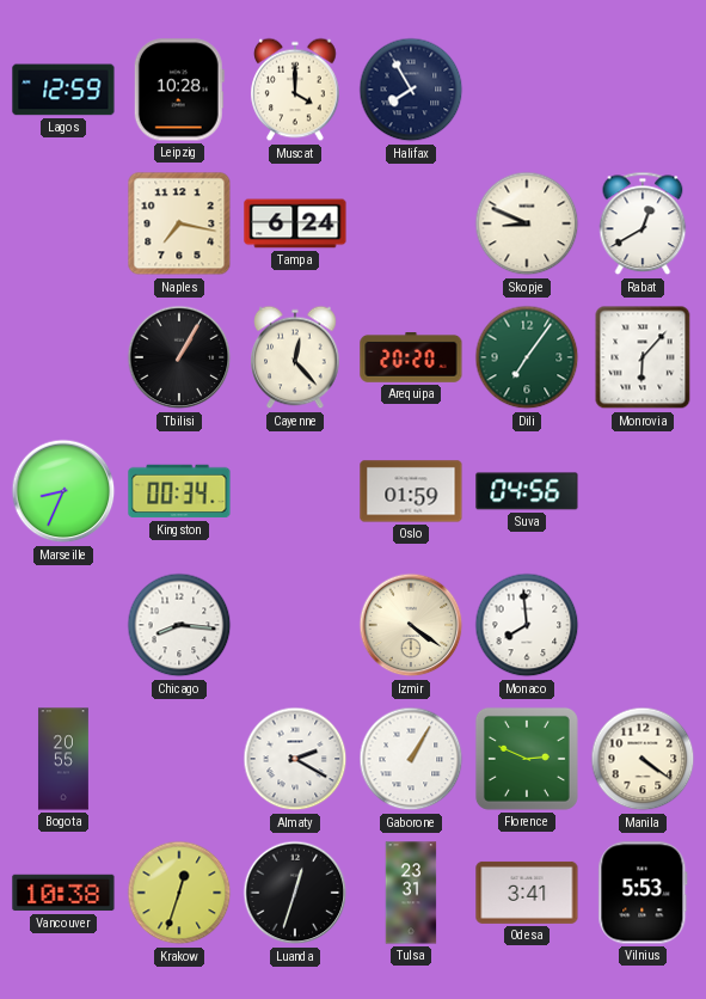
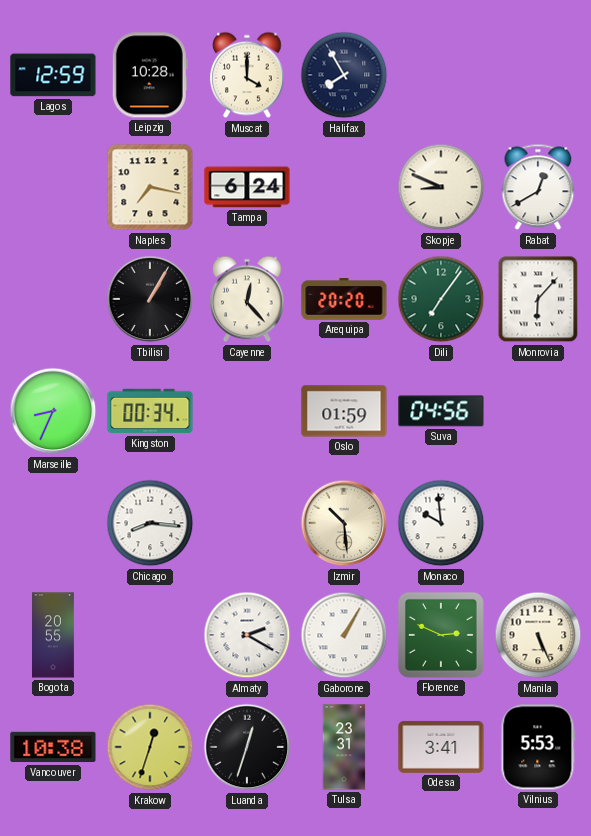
Izmir: 4:21 -> 10:29
Monaco: 7:59 -> 9:59
Manila: 4:21 -> 5:26
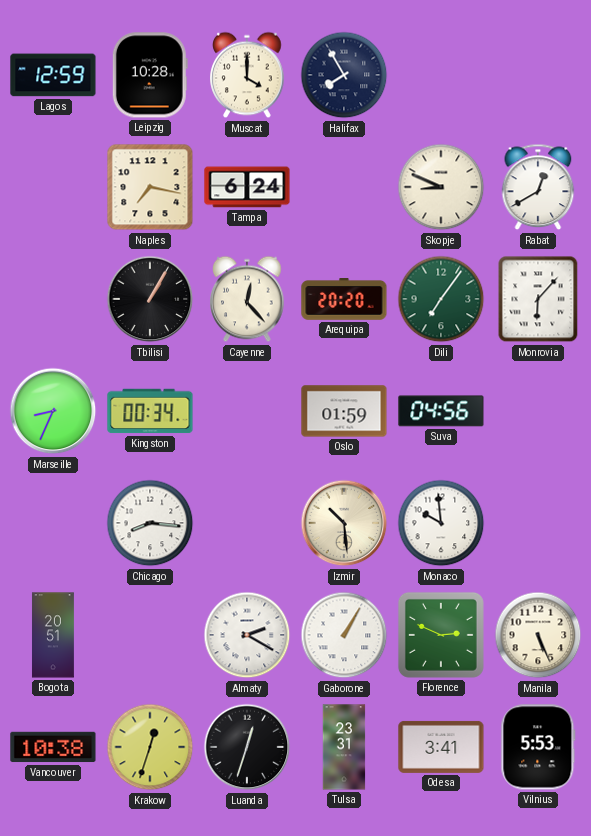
Bogota: 20:55 -> 20:51
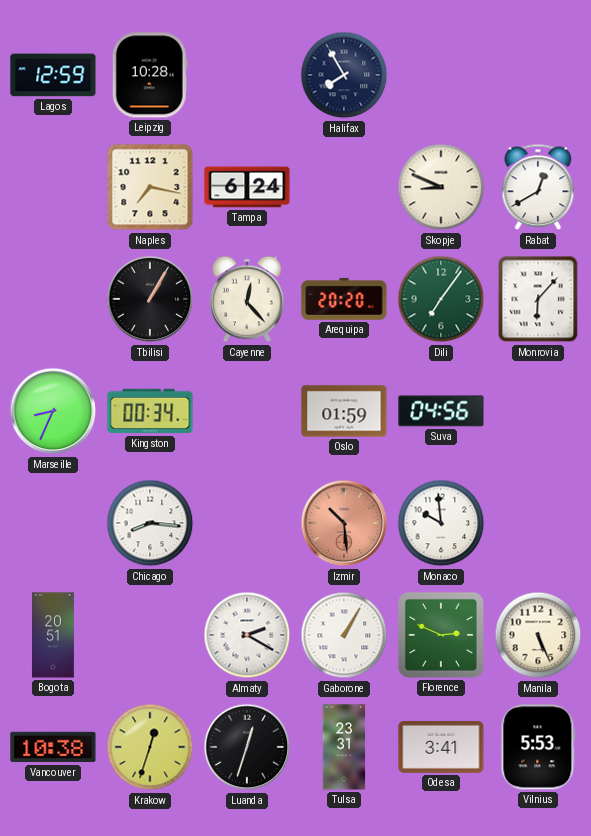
Muscat: 4:00 -> none
Izmir dial: cream -> salmon
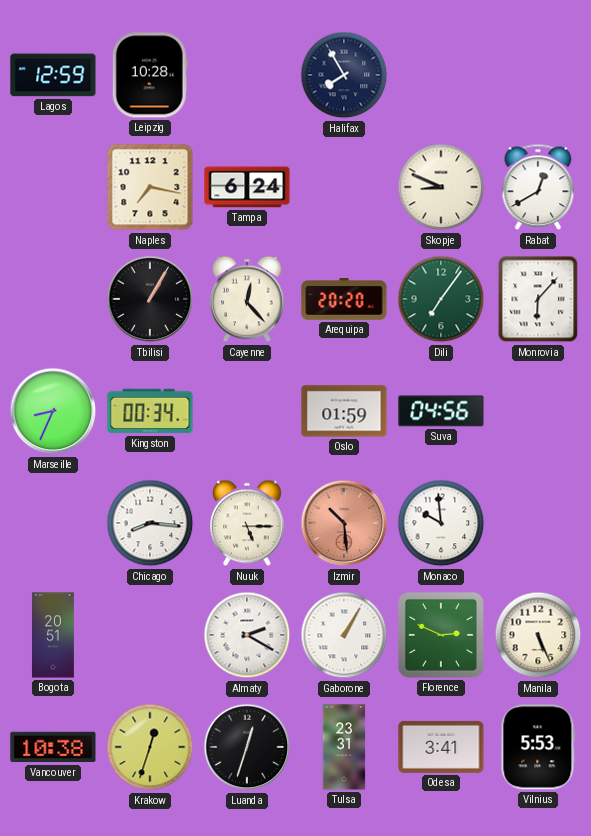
Nuuk: none -> 5:15
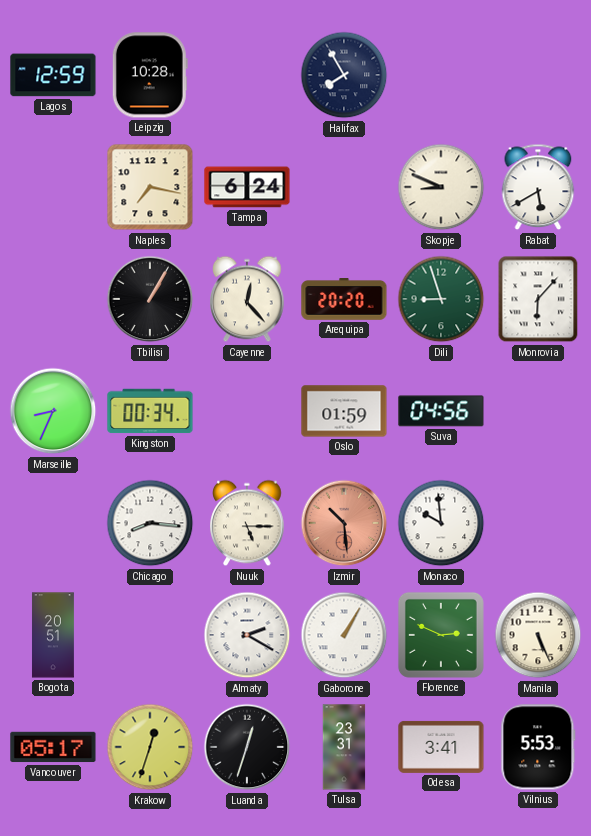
Rabat: 12:40 -> 5:40
Dili: 7:06 -> 8:57
Vancouver: 10:38 -> 05:17
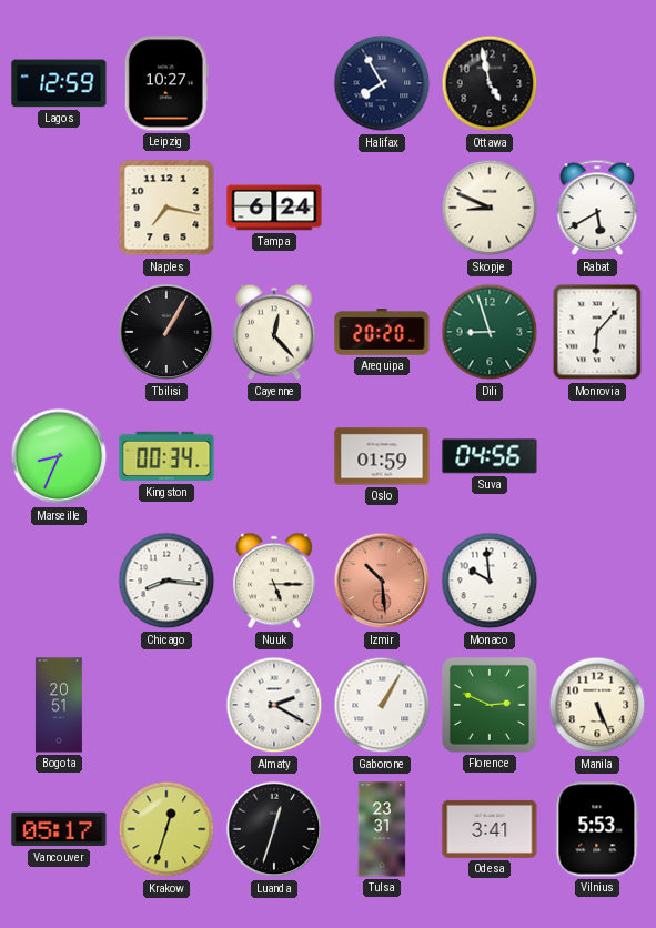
Leipzig: 10:28 -> 10:27
Ottawa: none -> 4:58
